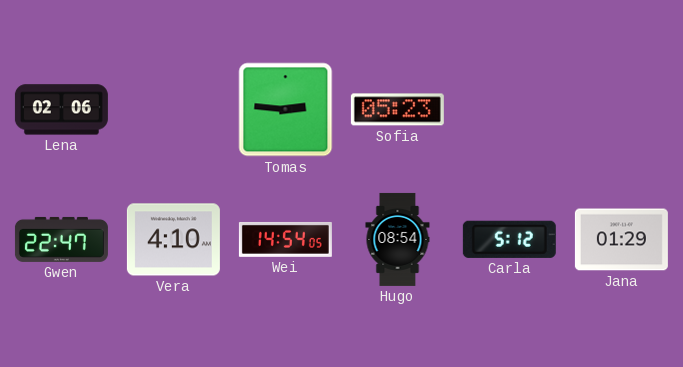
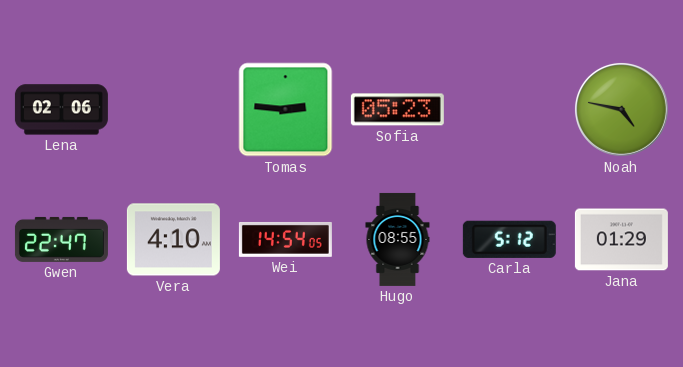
Noah: none -> 4:47
Hugo: 08:54 -> 08:55
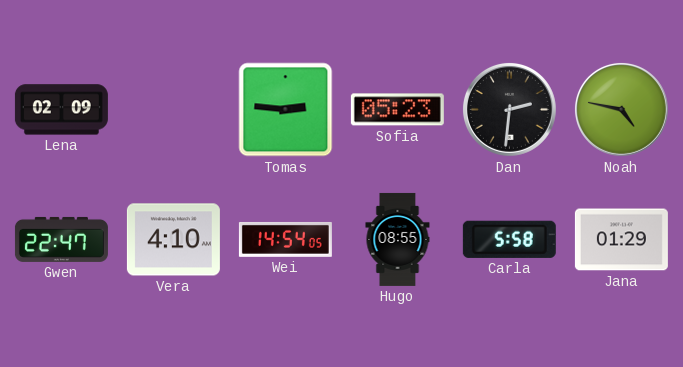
Lena: 02:06 -> 02:09
Dan: none -> 2:31
Carla: 5:12 -> 5:58
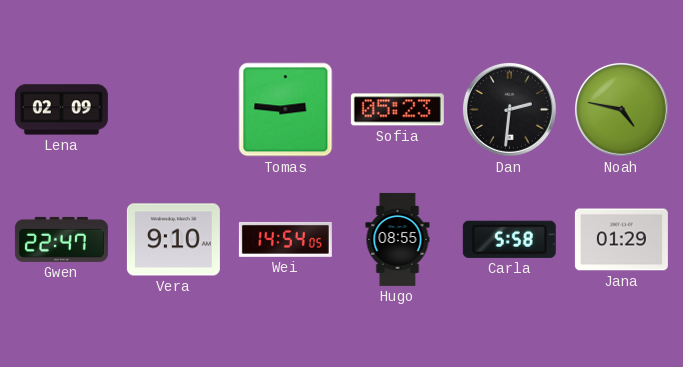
Vera: 4:10 -> 9:10
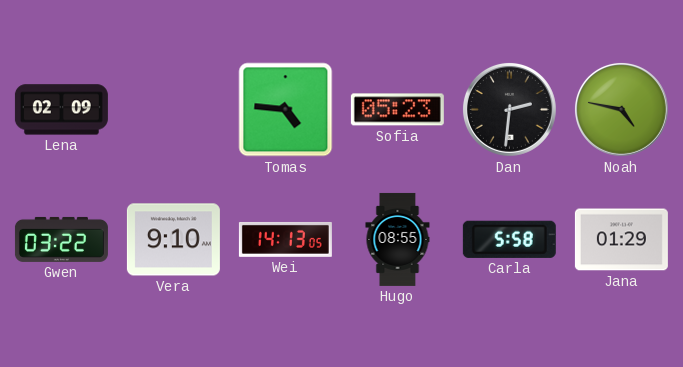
Tomas: 2:46 -> 4:46
Gwen: 22:47 -> 03:22
Wei: 14:54 -> 14:13
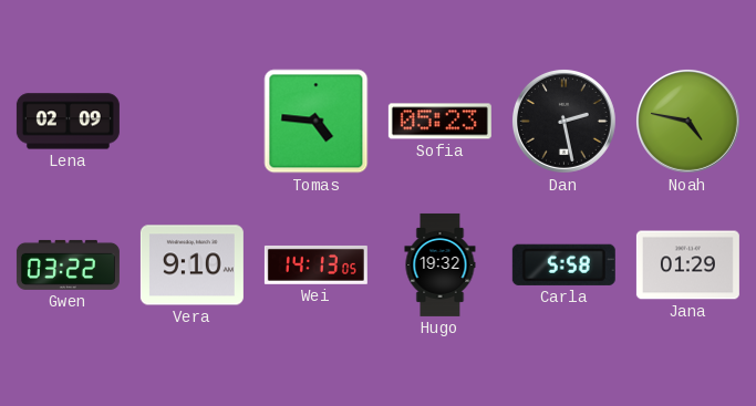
Dan: 2:31 -> 2:28
Hugo: 08:55 -> 19:32
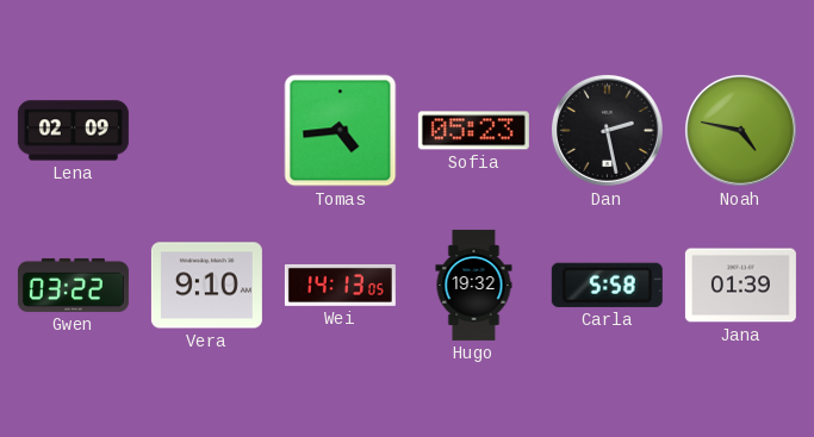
Tomas: 4:46 -> 4:44
Jana: 01:29 -> 01:39
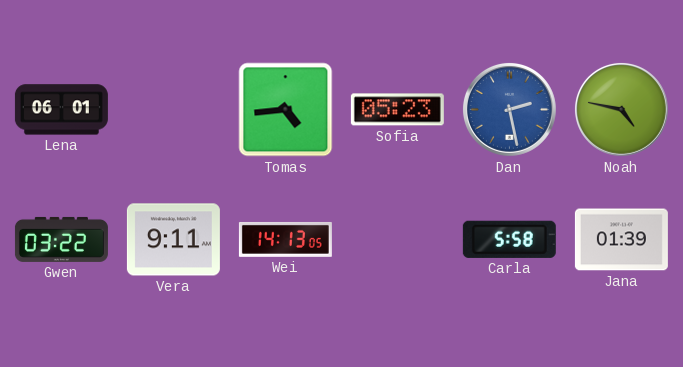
Lena: 02:09 -> 06:01
Dan dial: black -> blue
Vera: 9:10 -> 9:11
Hugo: 19:32 -> none
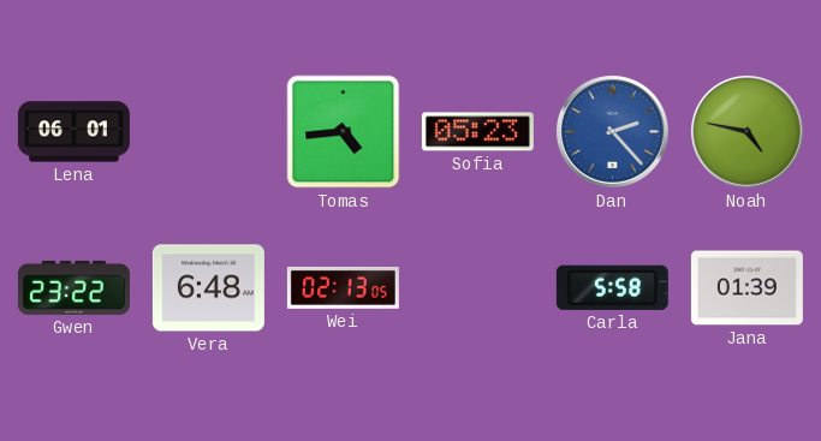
Dan: 2:28 -> 2:23
Gwen: 03:22 -> 23:22
Vera: 9:11 -> 6:48
Wei: 14:13 -> 02:13
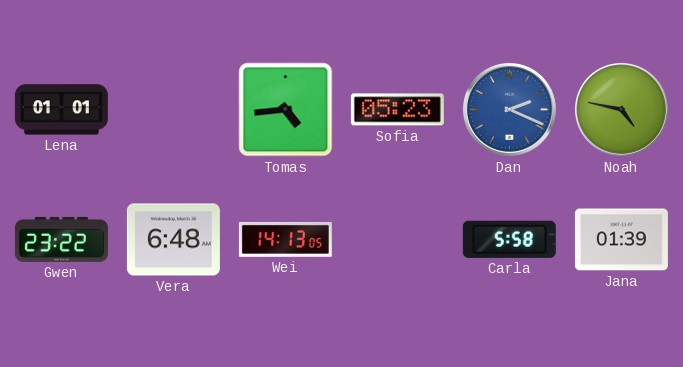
Lena: 06:01 -> 01:01
Dan: 2:23 -> 2:19
Wei: 02:13 -> 14:13
